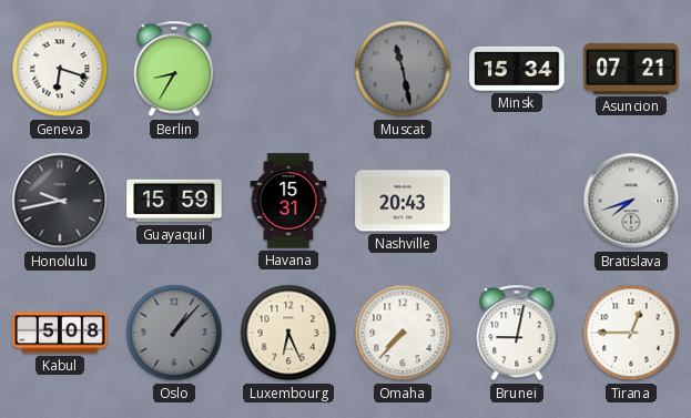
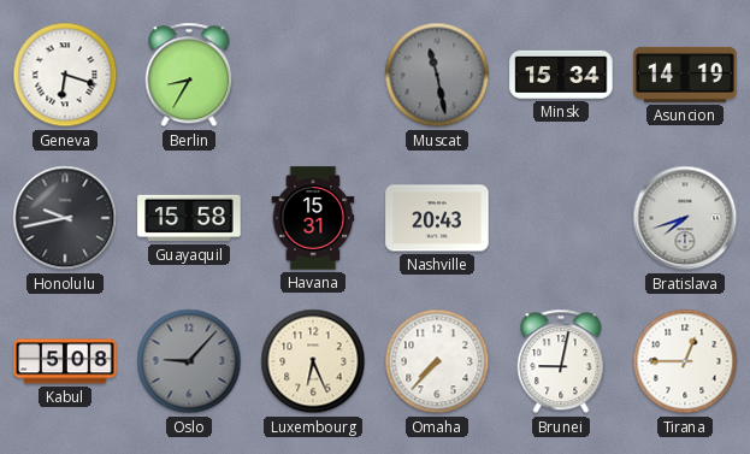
Asuncion: 07:21 -> 14:19
Guayaquil: 15:59 -> 15:58
Oslo: 1:07 -> 9:07
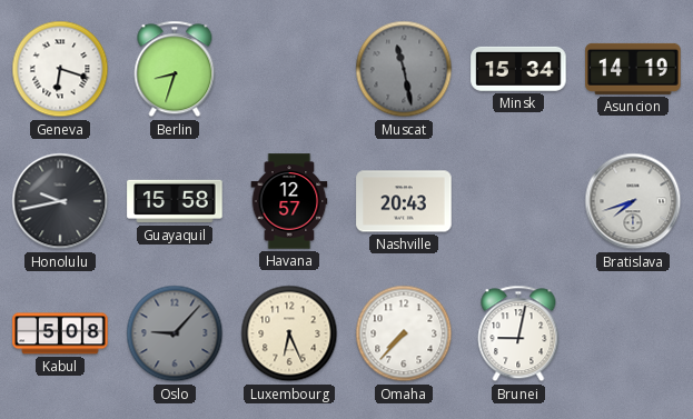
Berlin: 8:35 -> 8:33
Havana: 15:31 -> 12:57
Tirana: 12:45 -> none
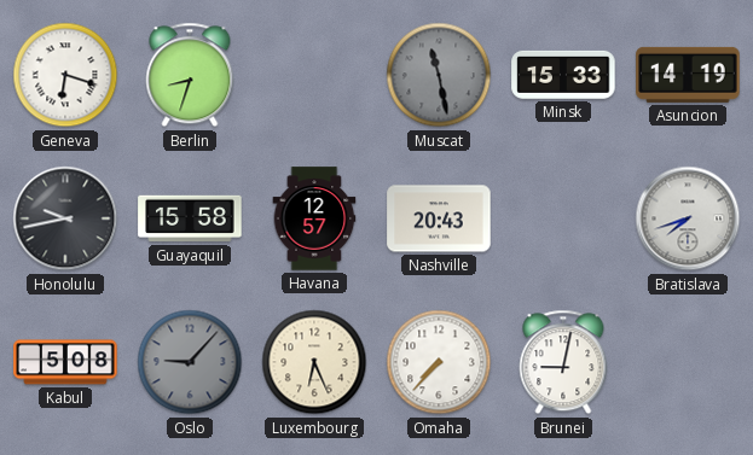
Minsk: 15:34 -> 15:33
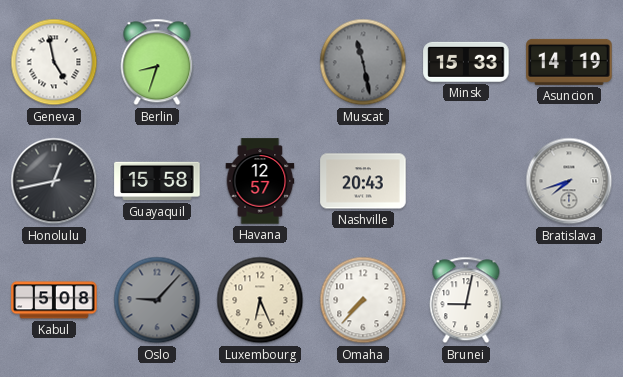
Geneva: 6:18 -> 4:58
Honolulu: 9:43 -> 12:43
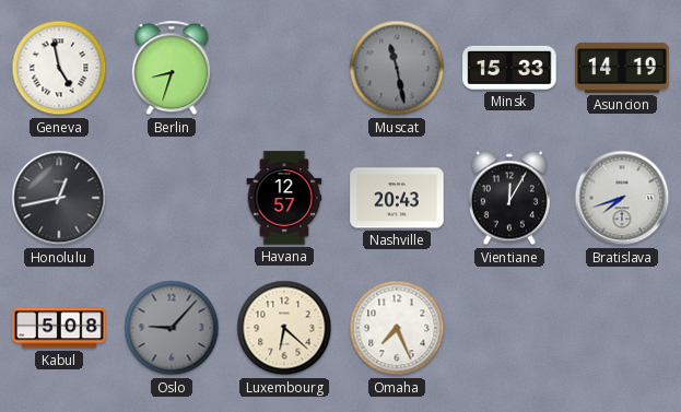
Guayaquil: 15:58 -> none
Vientiane: none -> 12:05
Luxembourg: 6:26 -> 6:22
Omaha: 7:37 -> 7:26
Brunei: 9:02 -> none
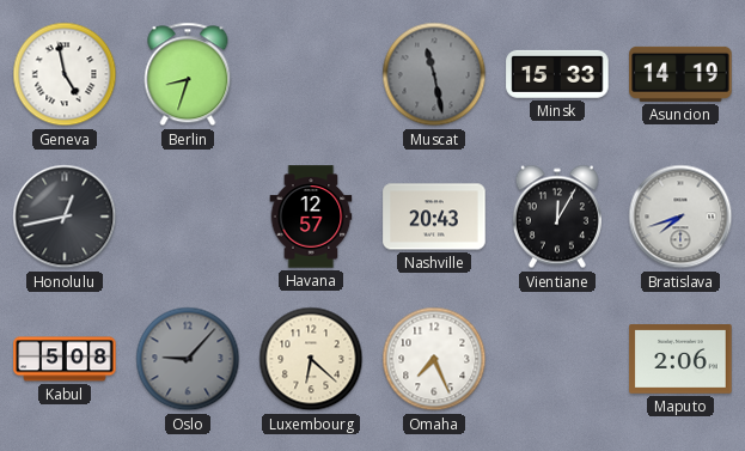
Maputo: none -> 2:06
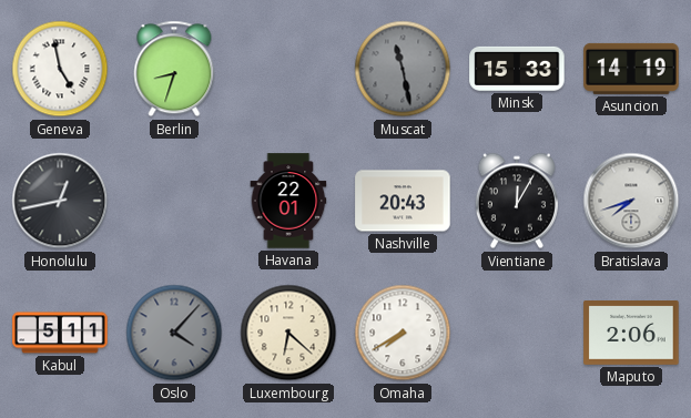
Havana: 12:57 -> 22:01
Kabul: 5:08 -> 5:11
Oslo: 9:07 -> 4:07
Omaha: 7:26 -> 7:40
